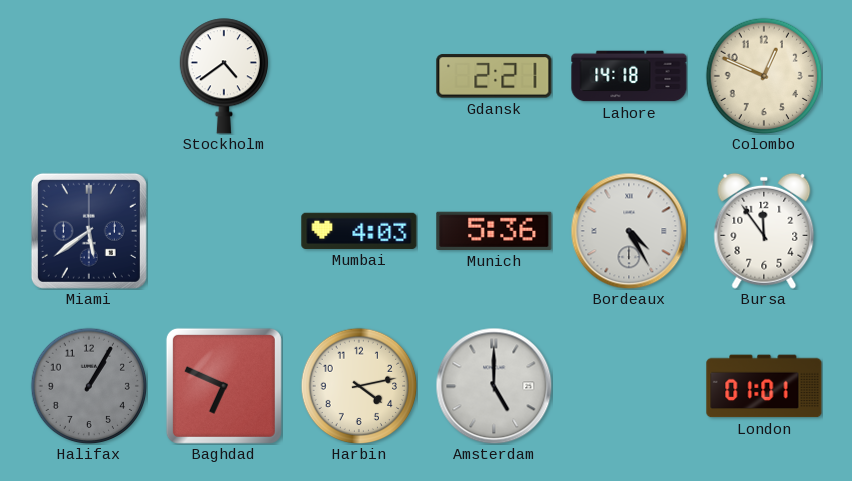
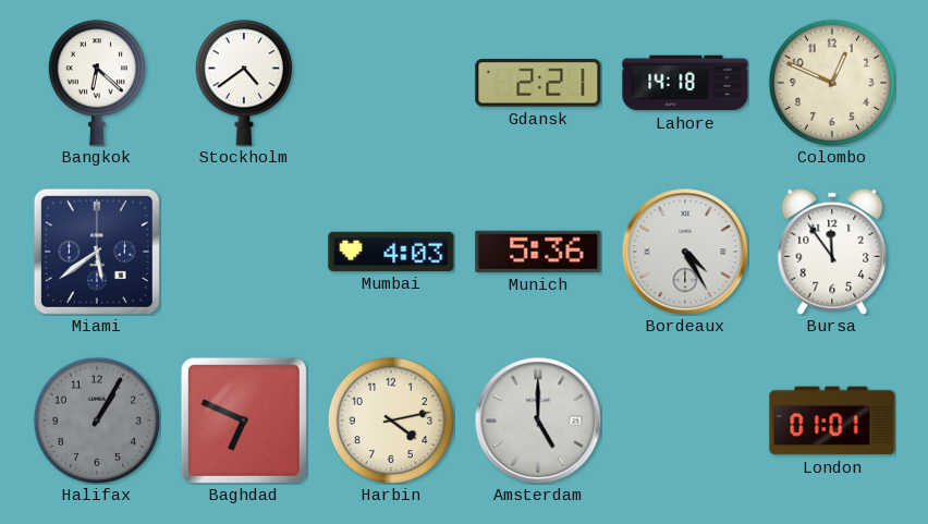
Bangkok: none -> 6:22
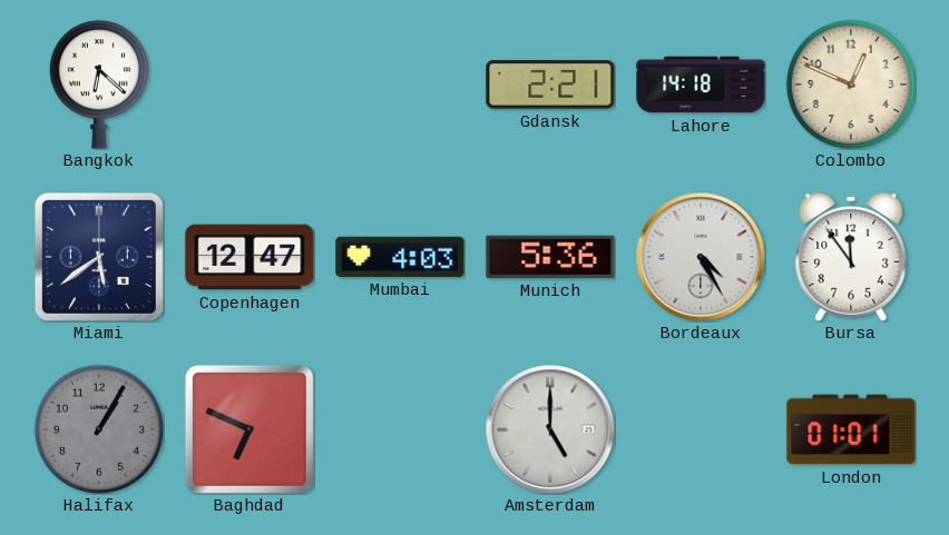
Stockholm: 4:39 -> none
Copenhagen: none -> 12:47
Harbin: 4:13 -> none
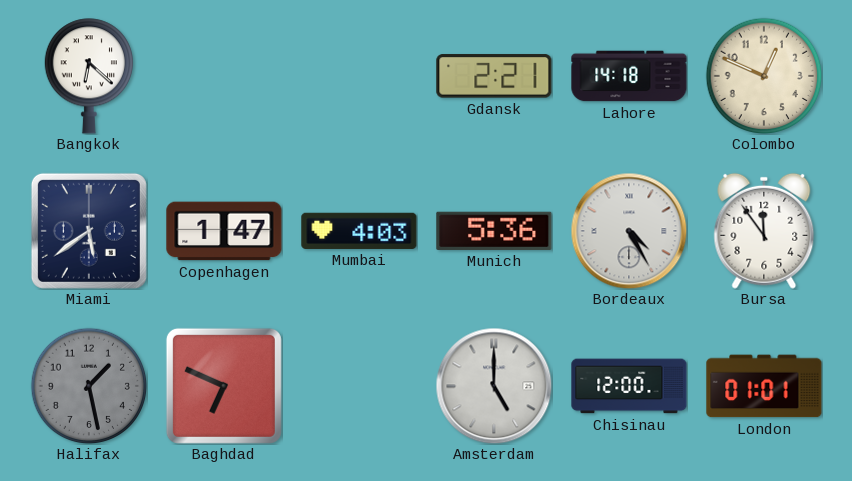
Copenhagen: 12:47 -> 1:47
Halifax: 1:05 -> 1:28
Chisinau: none -> 12:00
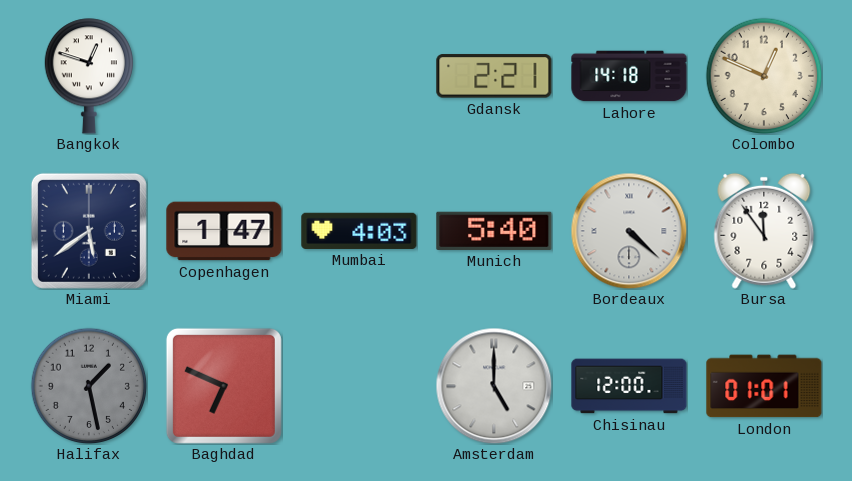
Bangkok: 6:22 -> 12:48
Munich: 5:36 -> 5:40
Bordeaux: 4:25 -> 4:22
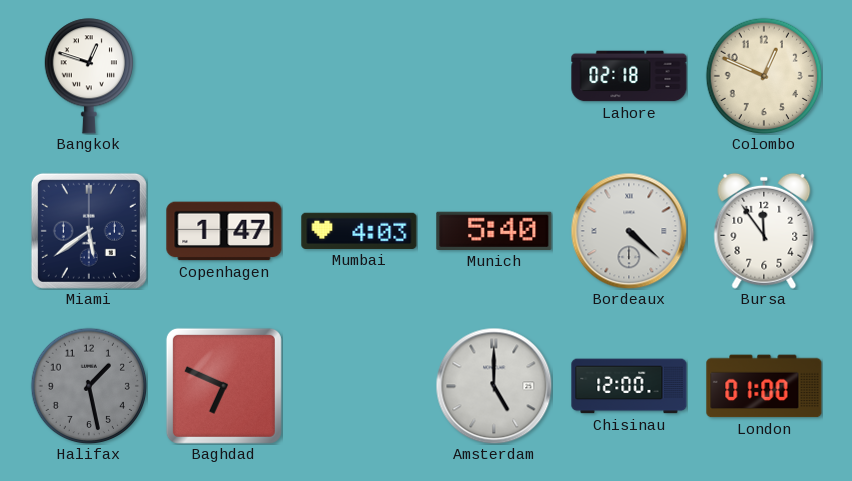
Gdansk: 2:21 -> none
Lahore: 14:18 -> 02:18
London: 01:01 -> 01:00
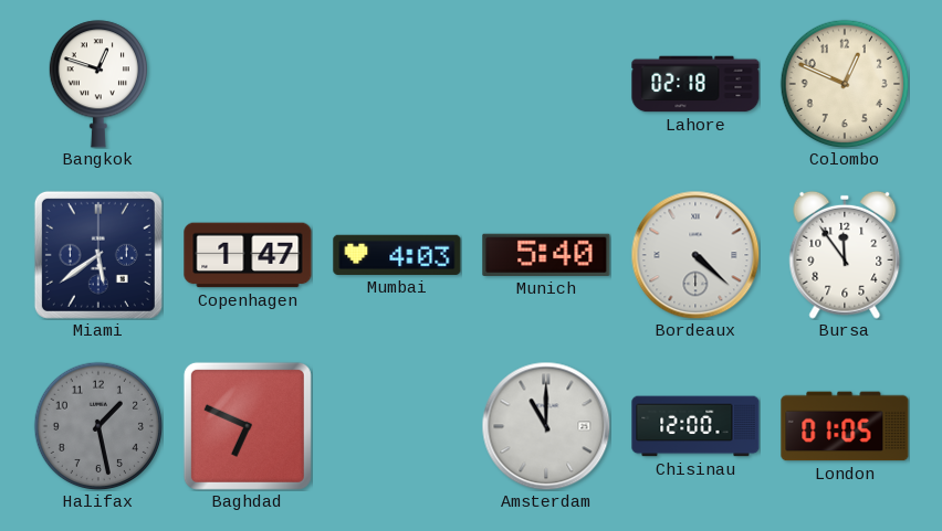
Amsterdam: 5:00 -> 11:00
London: 01:00 -> 01:05
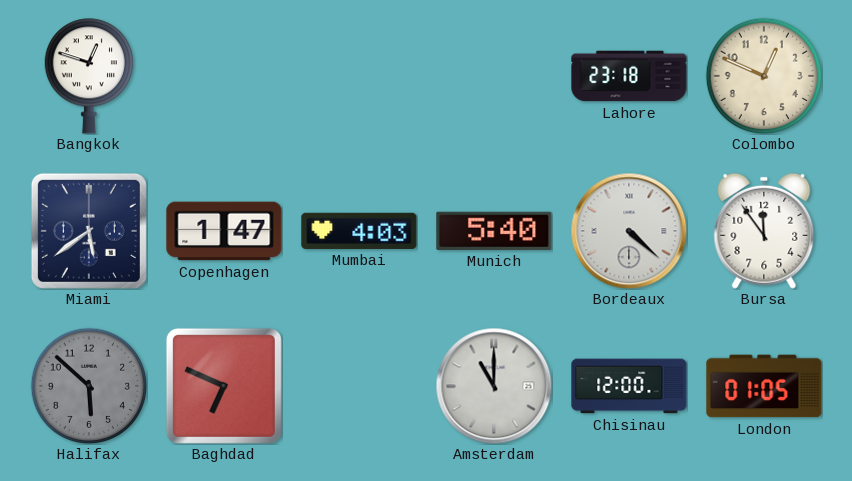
Lahore: 02:18 -> 23:18
Halifax: 1:28 -> 5:52
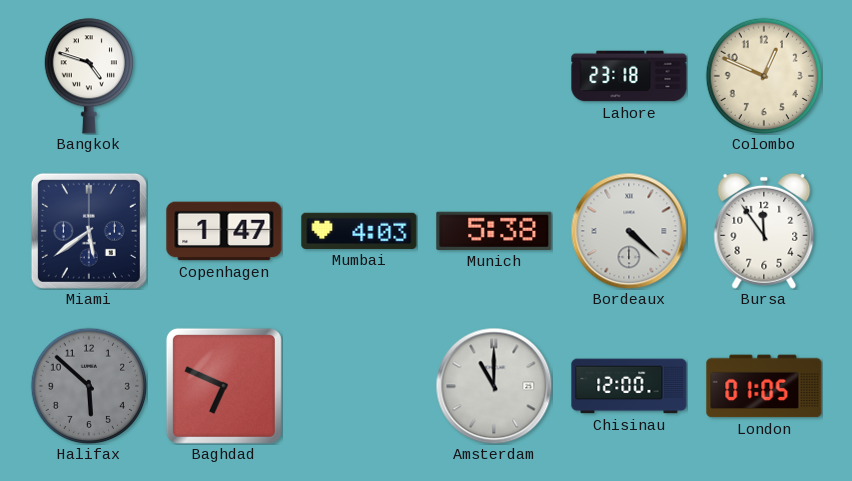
Bangkok: 12:48 -> 4:48
Munich: 5:40 -> 5:38
